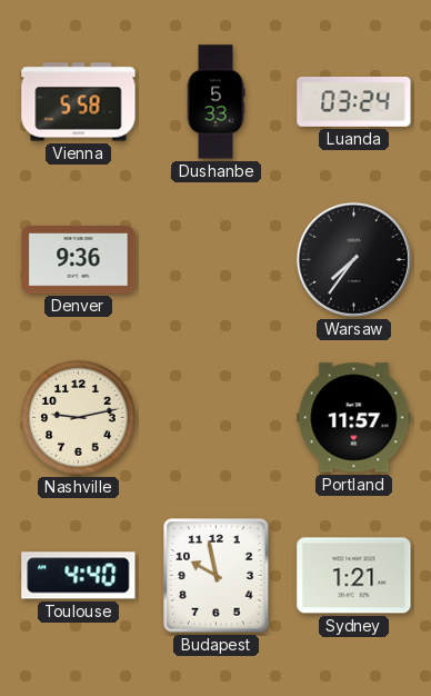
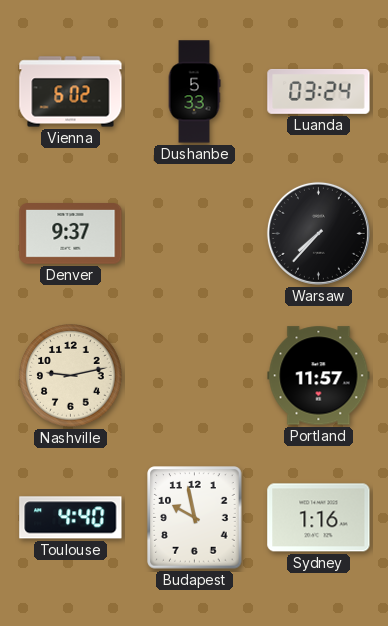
Vienna: 5:58 -> 6:02
Denver: 9:36 -> 9:37
Warsaw: 7:36 -> 7:37
Sydney: 1:21 -> 1:16
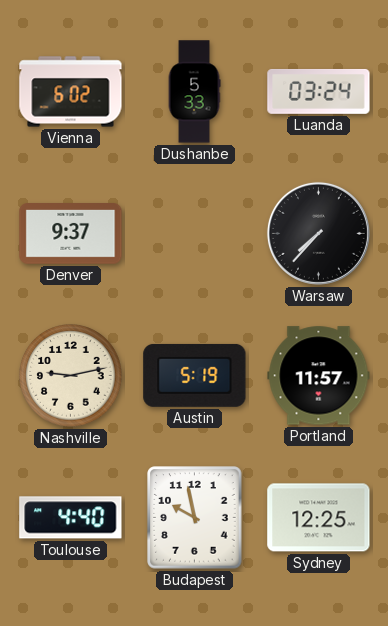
Austin: none -> 5:19
Sydney: 1:16 -> 12:25
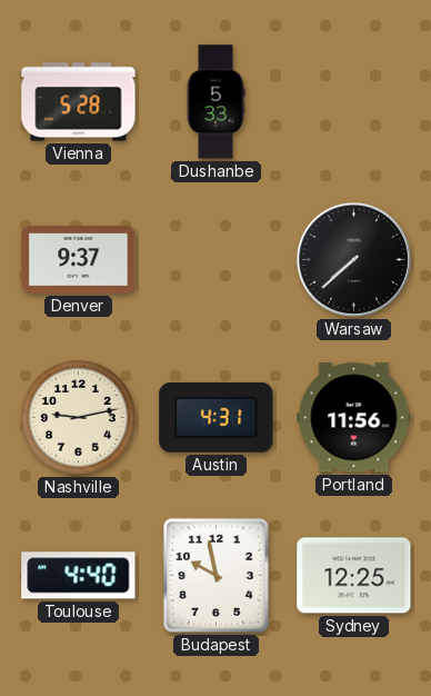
Vienna: 6:02 -> 5:28
Luanda: 03:24 -> none
Warsaw: 7:37 -> 7:38
Austin: 5:19 -> 4:31
Portland: 11:57 -> 11:56
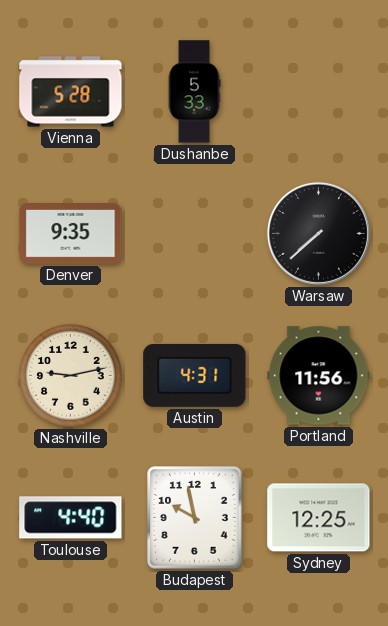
Denver: 9:37 -> 9:35
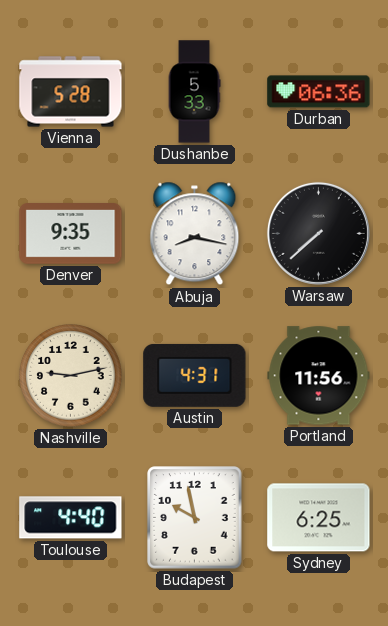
Durban: none -> 06:36
Abuja: none -> 8:17
Sydney: 12:25 -> 6:25
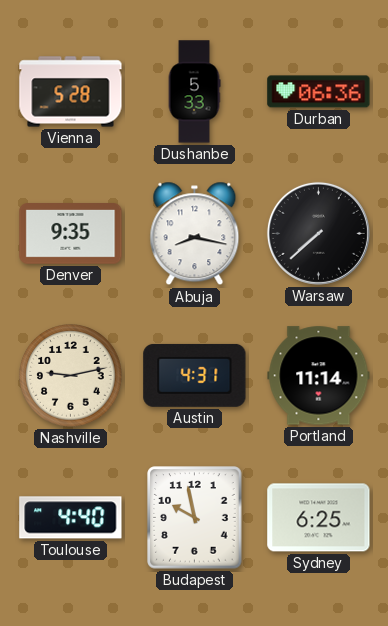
Portland: 11:56 -> 11:14
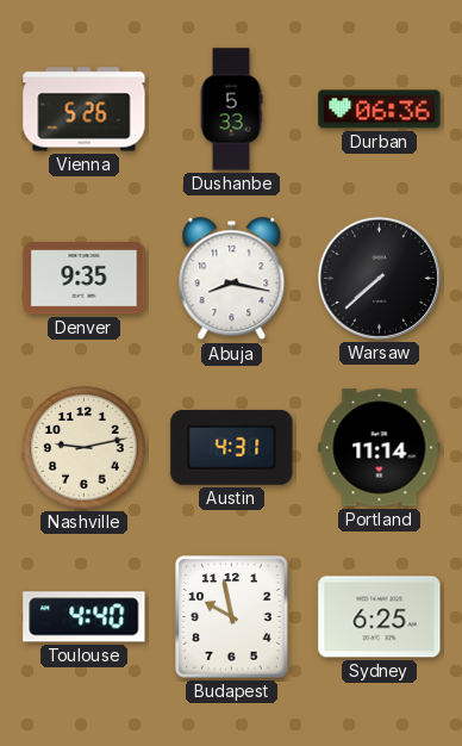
Vienna: 5:28 -> 5:26
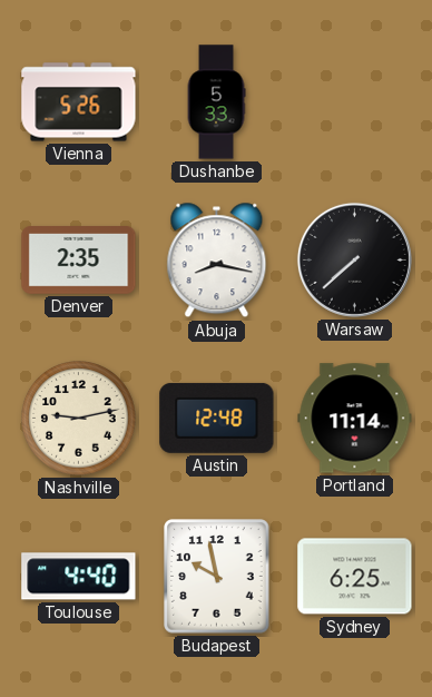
Durban: 06:36 -> none
Denver: 9:35 -> 2:35
Austin: 4:31 -> 12:48
